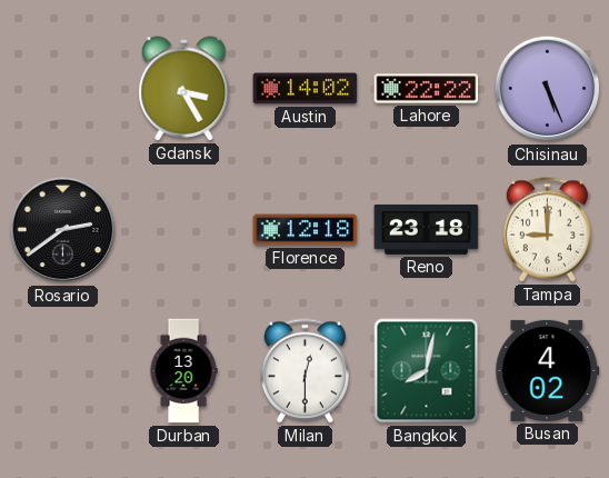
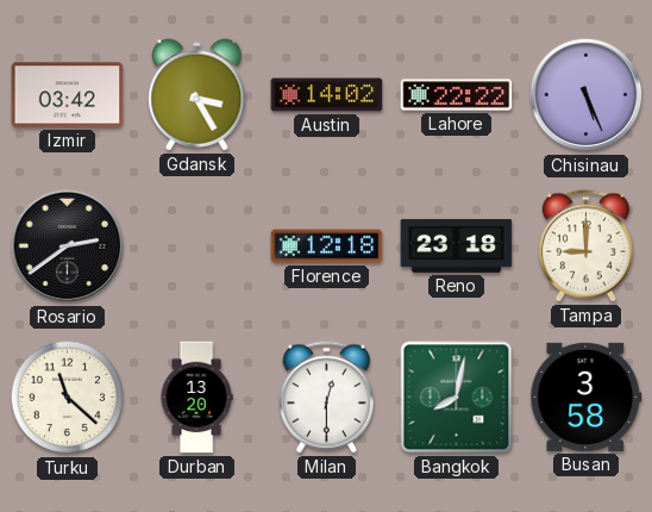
Izmir: none -> 03:42
Turku: none -> 11:22
Busan: 4:02 -> 3:58
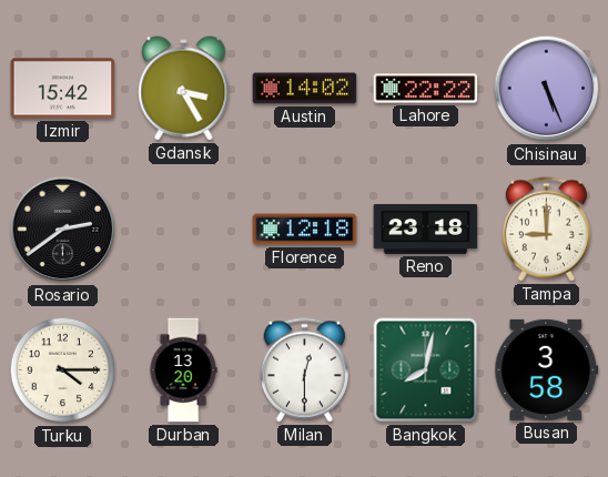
Izmir: 03:42 -> 15:42
Turku: 11:22 -> 4:15
